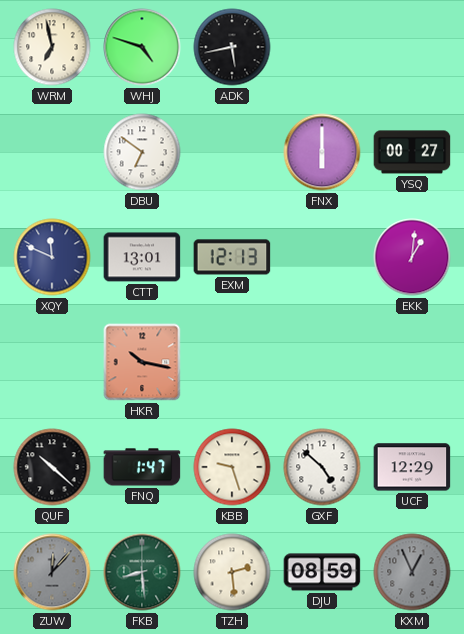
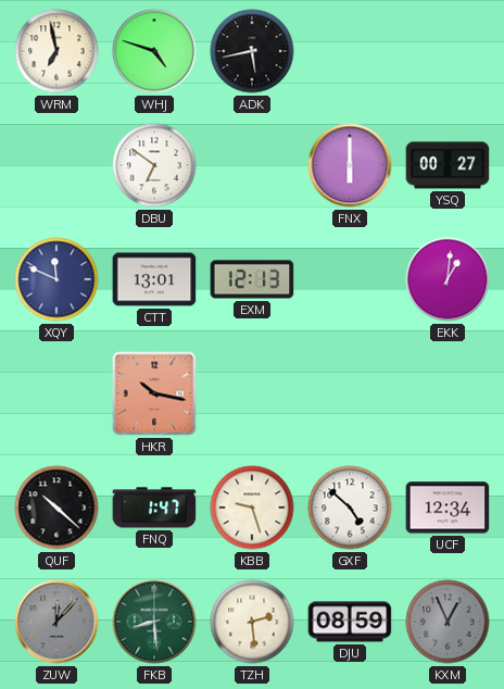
UCF: 12:29 -> 12:34
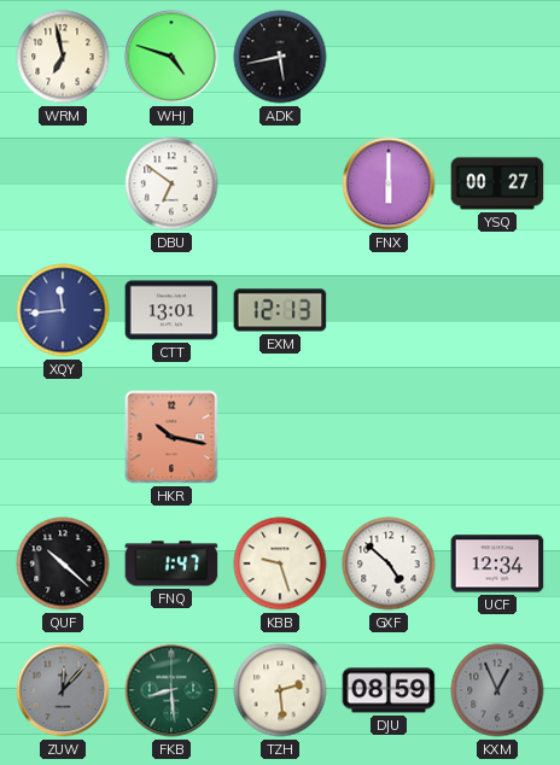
XQY: 11:49 -> 11:44
EKK: 1:01 -> none
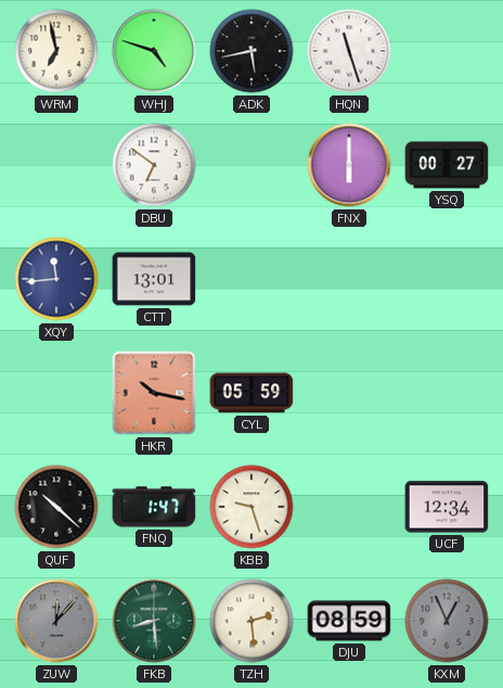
HQN: none -> 11:27
EXM: 12:13 -> none
CYL: none -> 05:59
GXF: 4:52 -> none
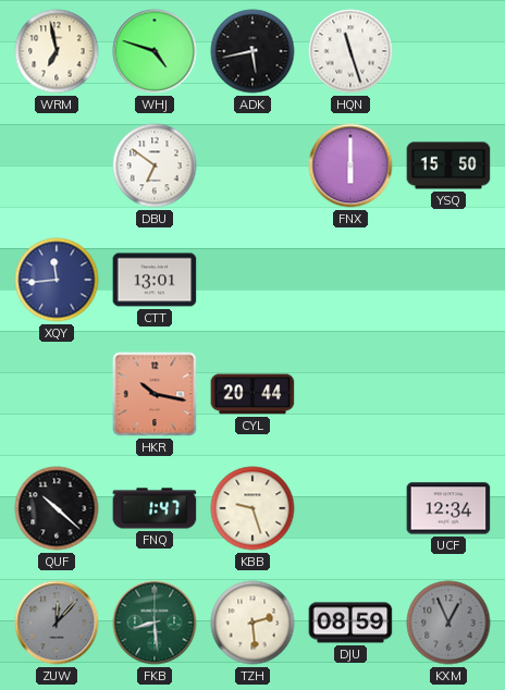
YSQ: 00:27 -> 15:50
CYL: 05:59 -> 20:44
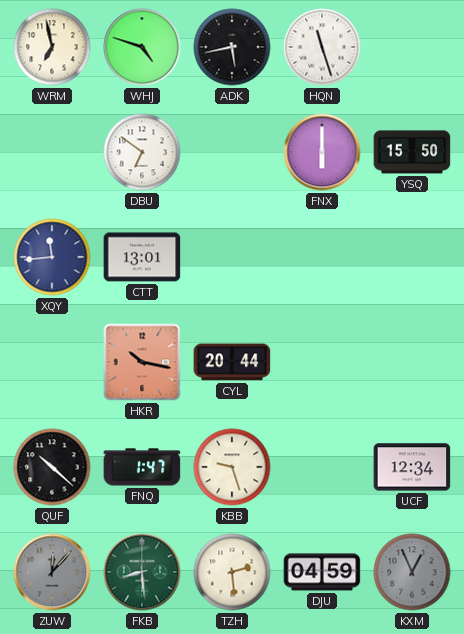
DJU: 08:59 -> 04:59
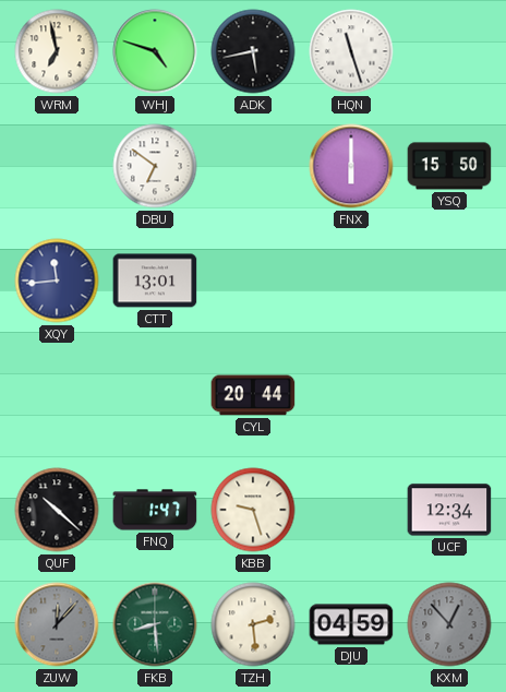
HKR: 10:17 -> none
KXM: 12:56 -> 12:53
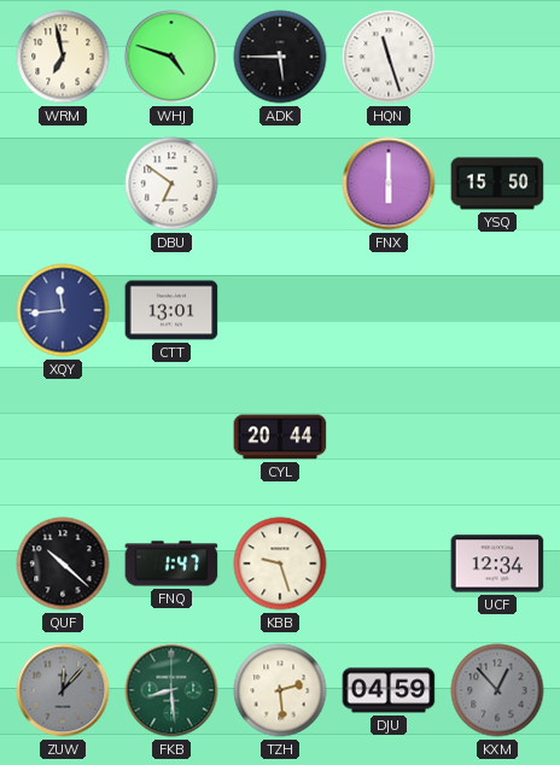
ADK: 5:43 -> 5:45
